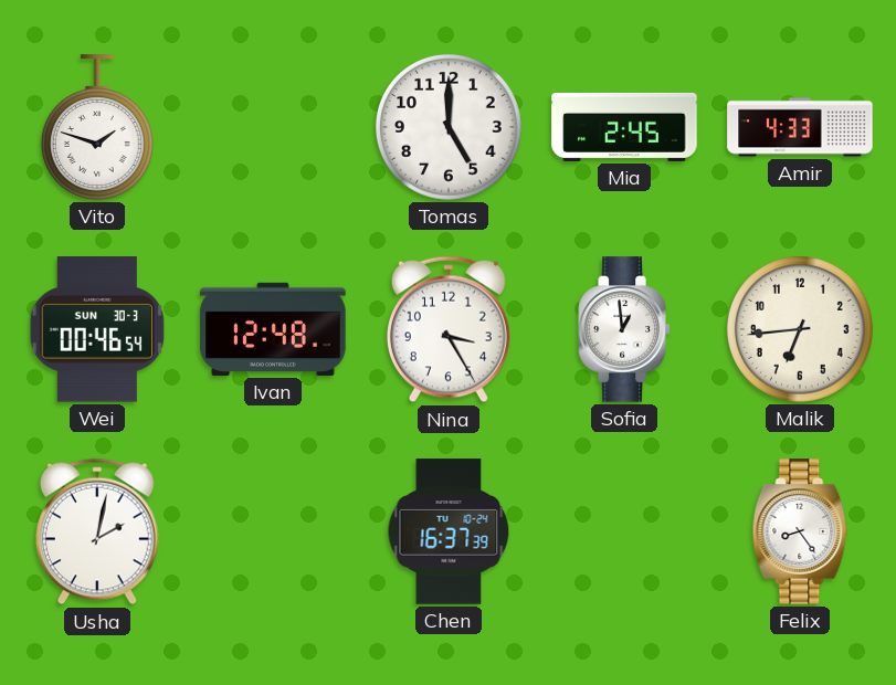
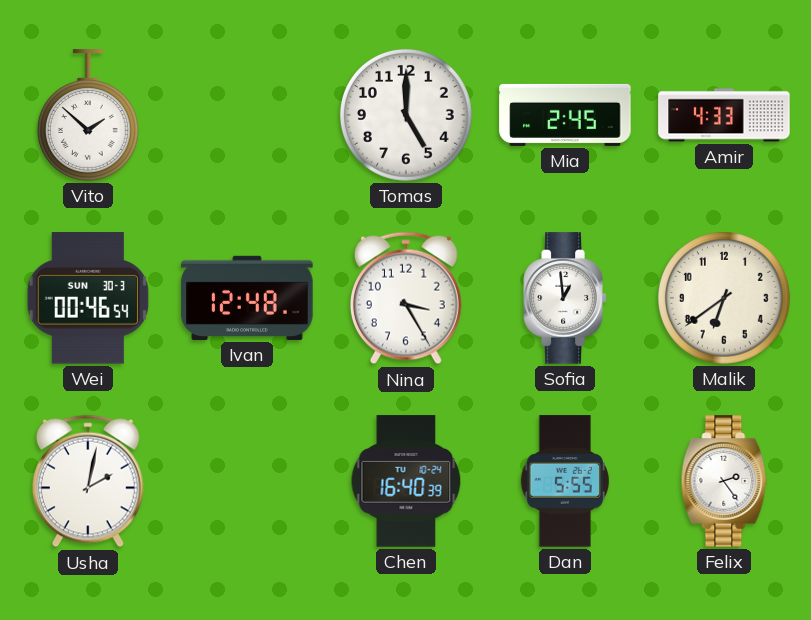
Vito: 1:48 -> 1:52
Malik: 6:44 -> 6:39
Chen: 16:37 -> 16:40
Dan: none -> 5:55
Felix: 8:24 -> 2:24
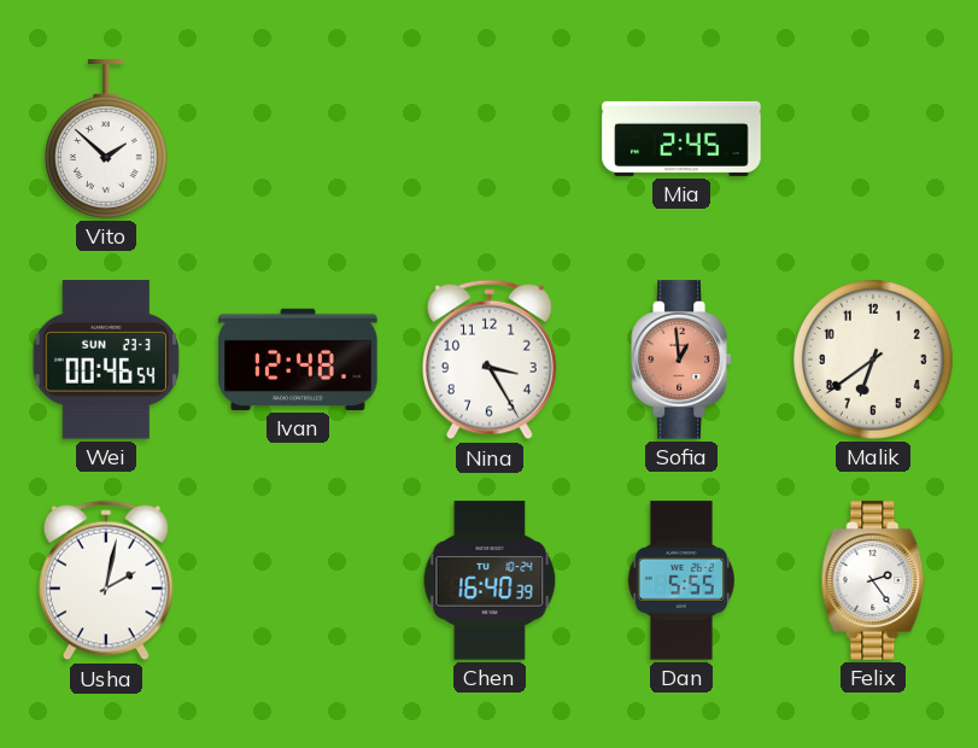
Tomas: 5:00 -> none
Amir: 4:33 -> none
Wei date: SUN 30-3 -> SUN 23-3
Sofia dial: white -> salmon
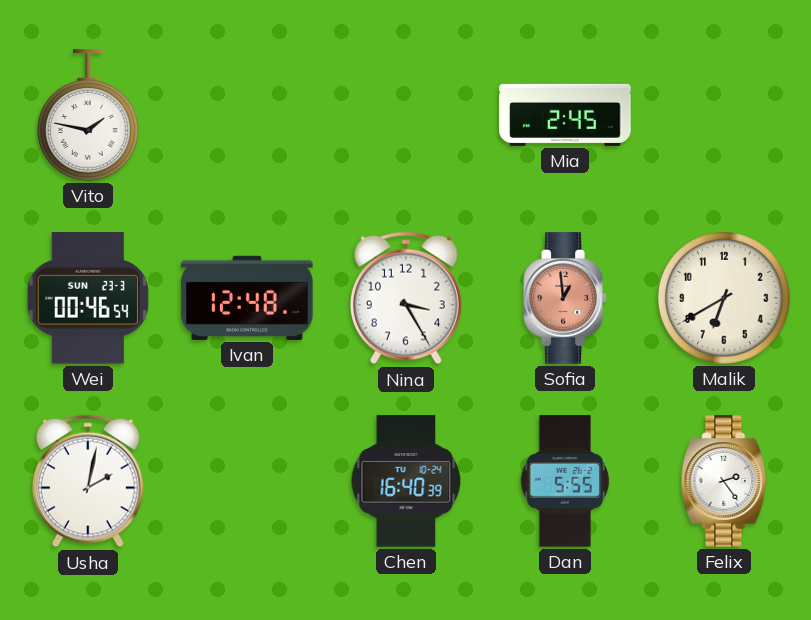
Vito: 1:52 -> 1:47
Malik: 6:39 -> 6:40
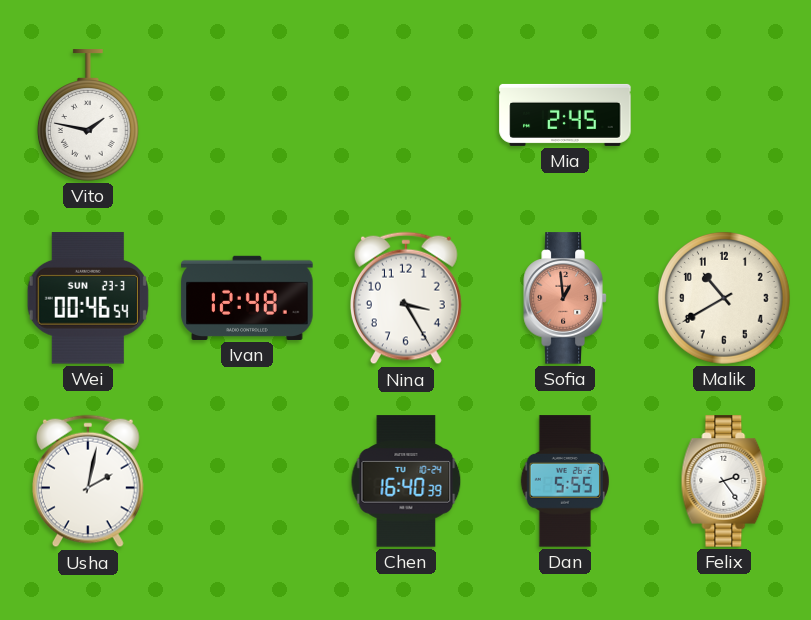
Malik: 6:40 -> 10:40
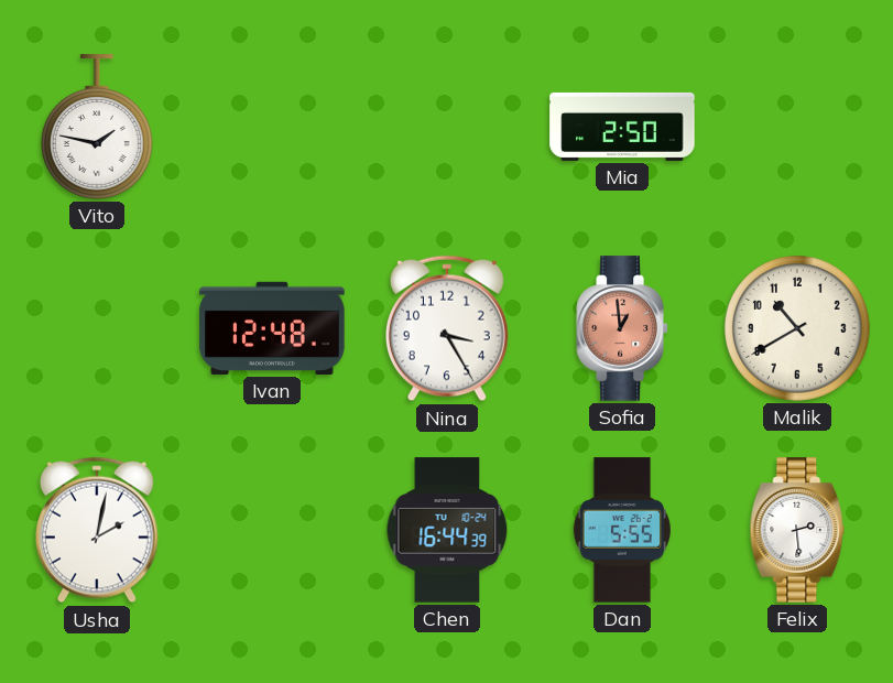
Mia: 2:45 -> 2:50
Wei: 00:46 -> none
Chen: 16:40 -> 16:44
Felix: 2:24 -> 2:29
